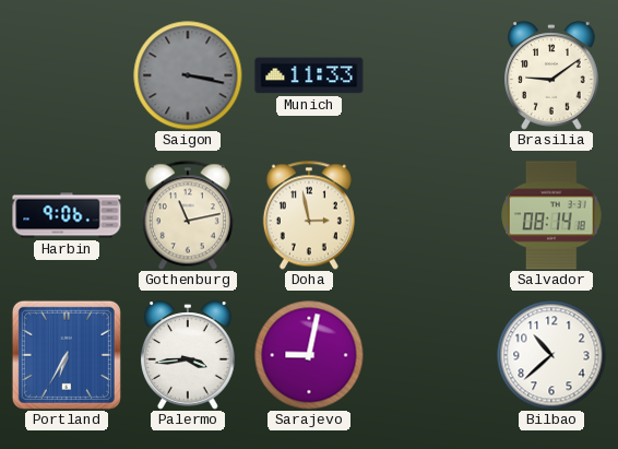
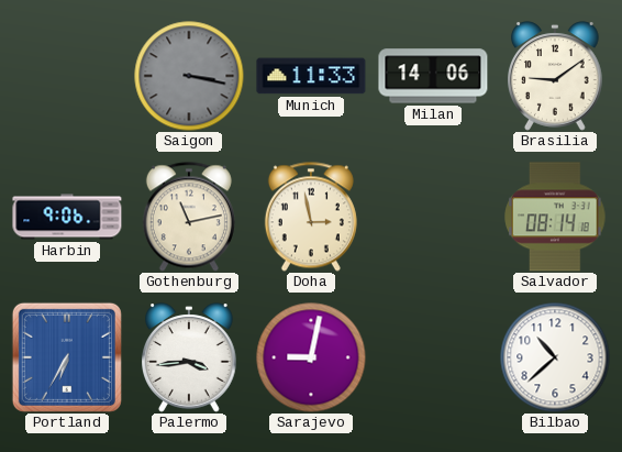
Milan: none -> 14:06
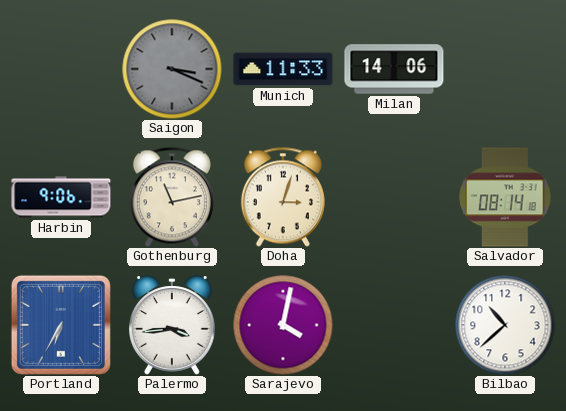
Saigon: 3:17 -> 3:19
Brasilia: 9:09 -> none
Doha: 2:58 -> 3:03
Sarajevo: 9:02 -> 4:02
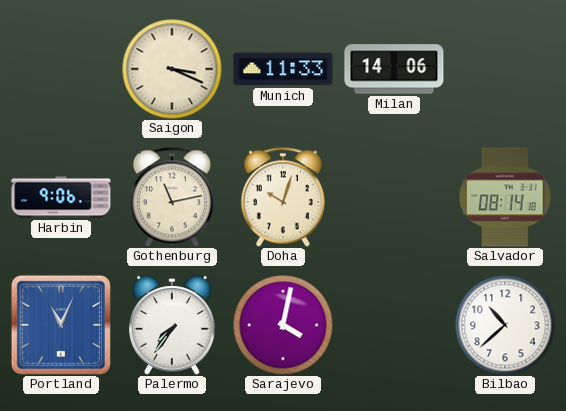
Saigon dial: grey -> cream
Doha: 3:03 -> 10:03
Portland: 6:35 -> 11:04
Palermo: 3:44 -> 7:36
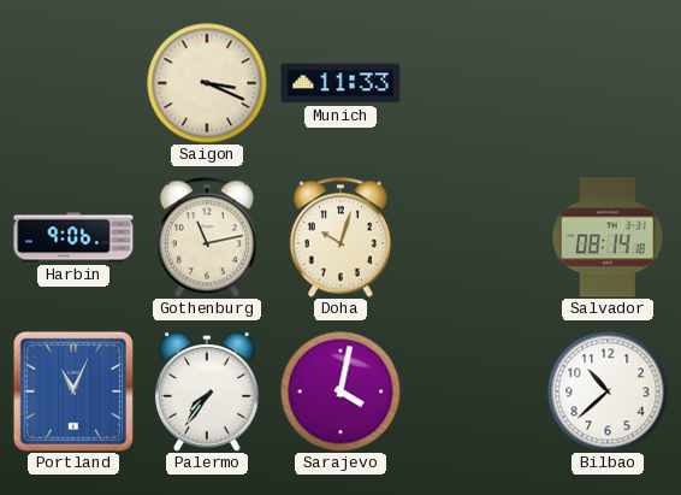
Milan: 14:06 -> none
